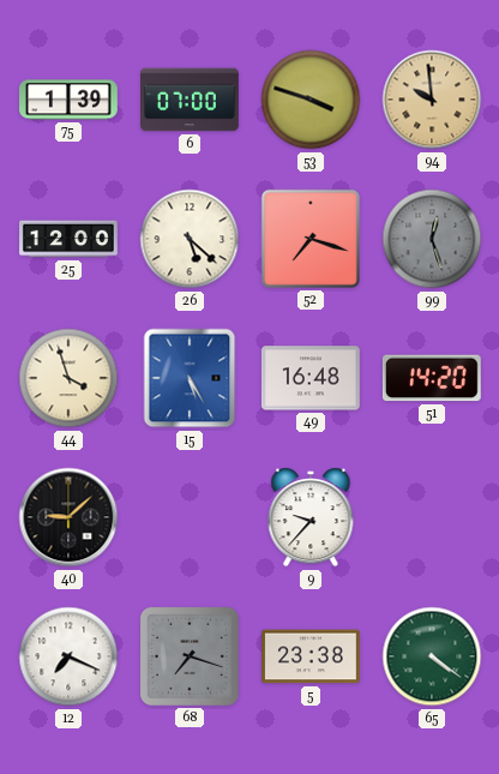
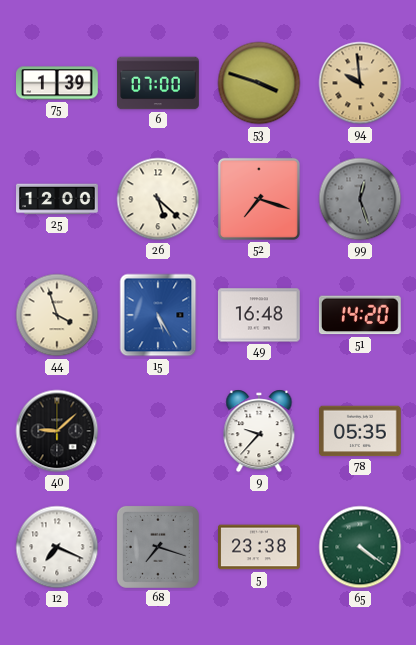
78: none -> 05:35
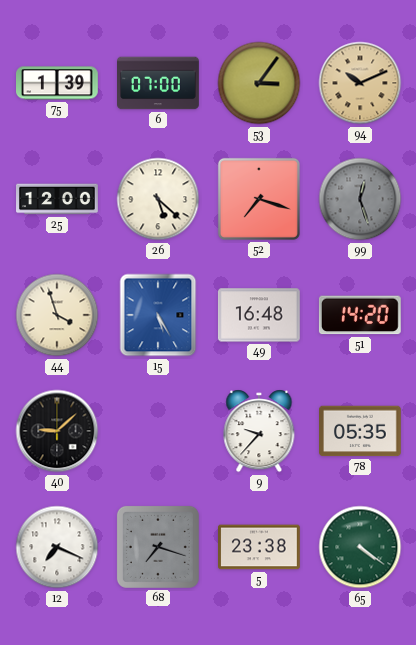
53: 3:48 -> 3:06
94: 9:59 -> 10:11
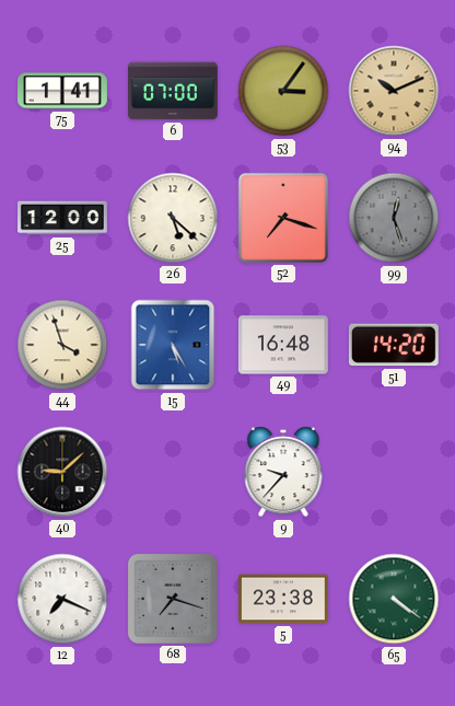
75: 1:39 -> 1:41
78: 05:35 -> none
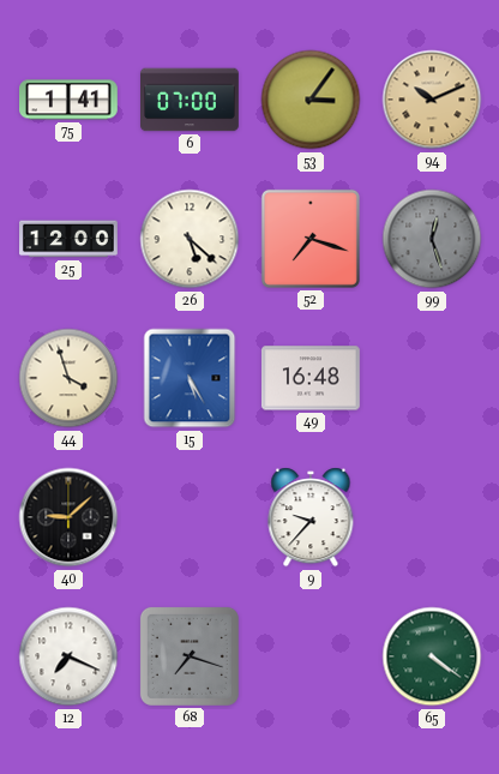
51: 14:20 -> none
5: 23:38 -> none
